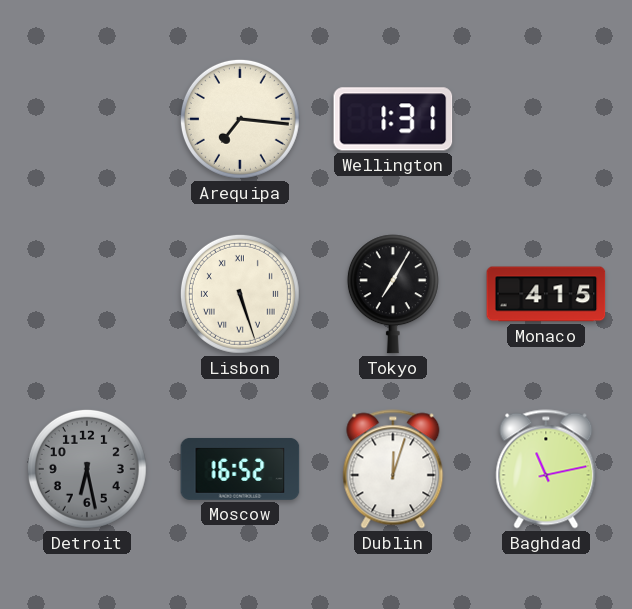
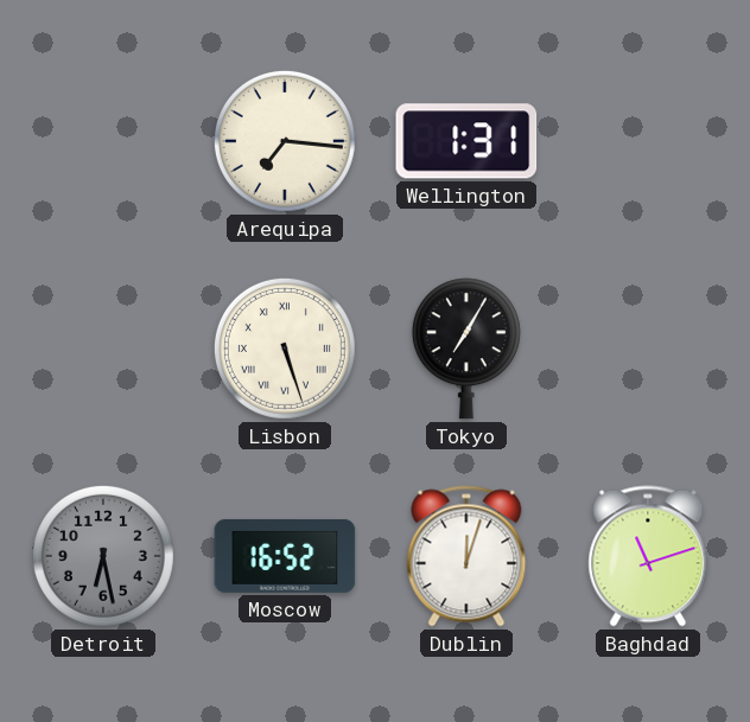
Monaco: 4:15 -> none
Baghdad: 11:13 -> 11:12
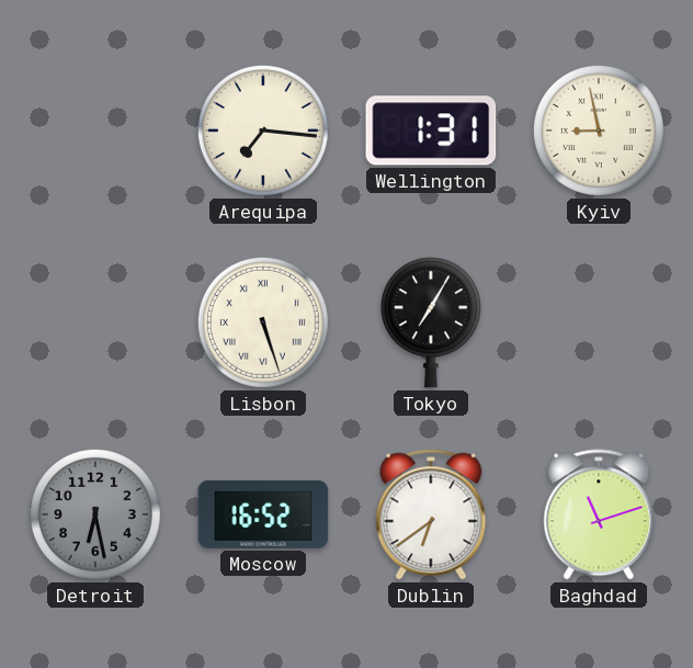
Kyiv: none -> 8:58
Dublin: 12:03 -> 6:39
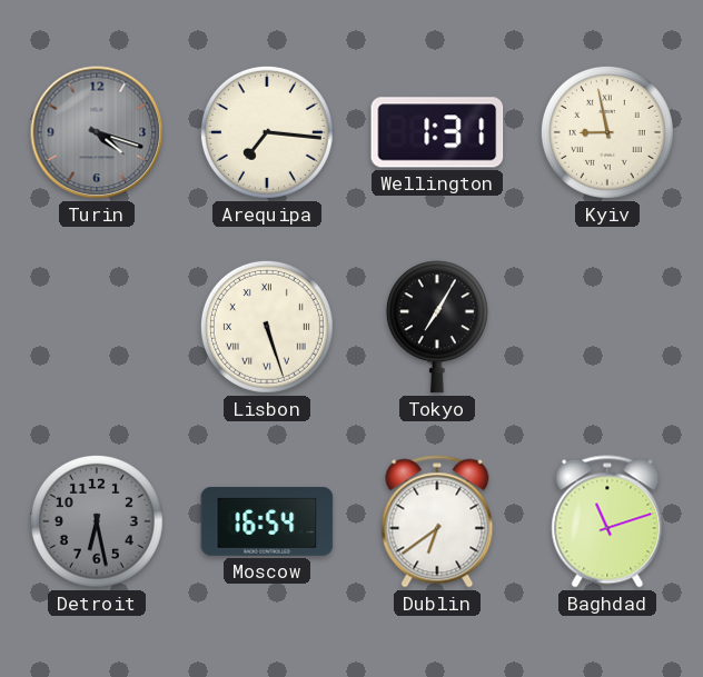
Turin: none -> 4:18
Moscow: 16:52 -> 16:54
